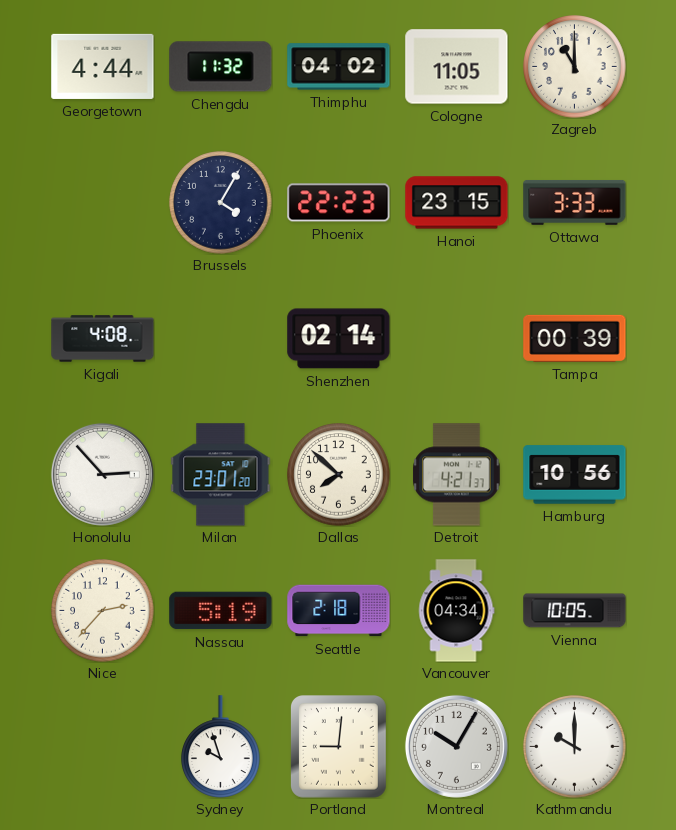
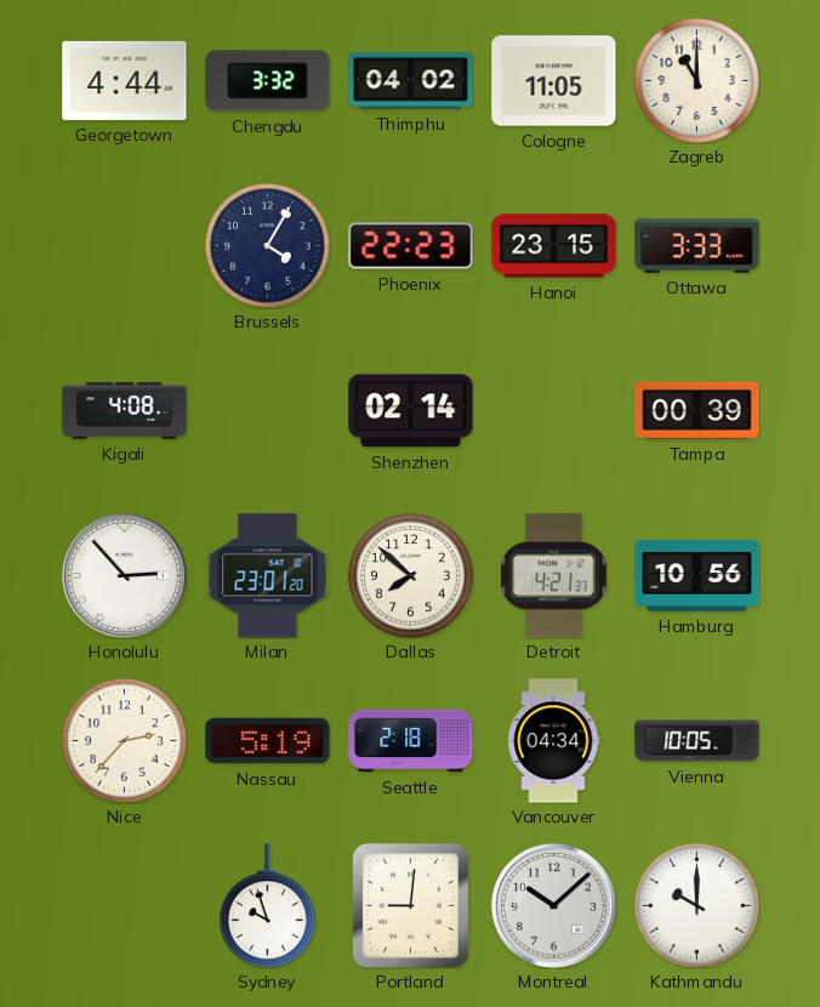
Chengdu: 11:32 -> 3:32
Montreal: 10:05 -> 10:08
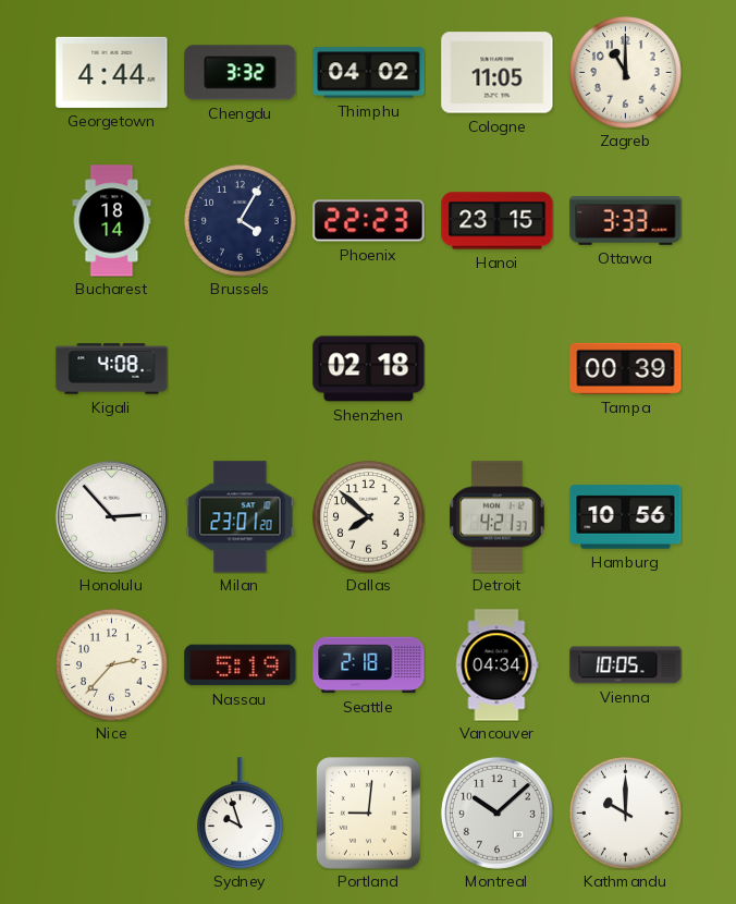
Bucharest: none -> 18:14
Shenzhen: 02:14 -> 02:18
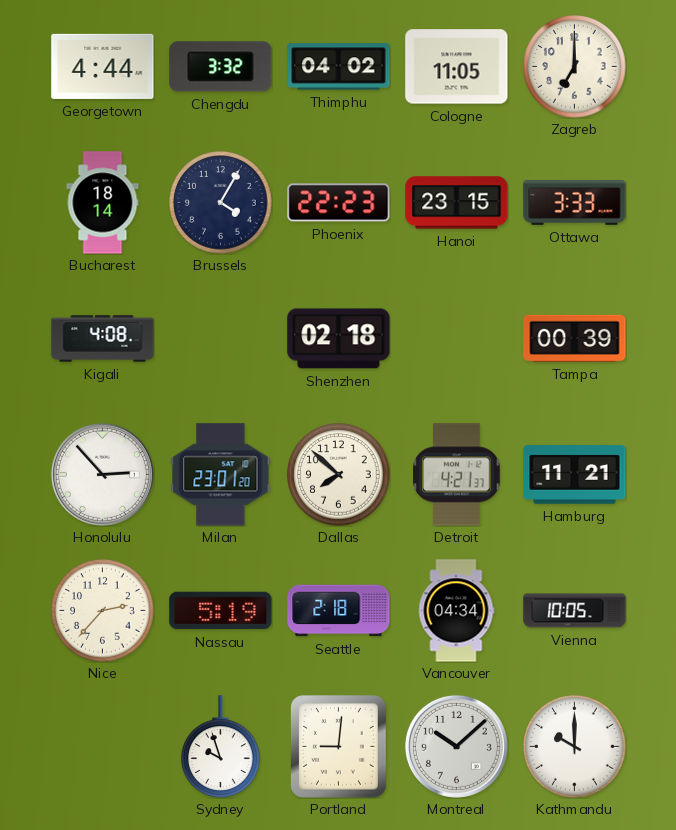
Zagreb: 11:00 -> 7:00
Hamburg: 10:56 -> 11:21
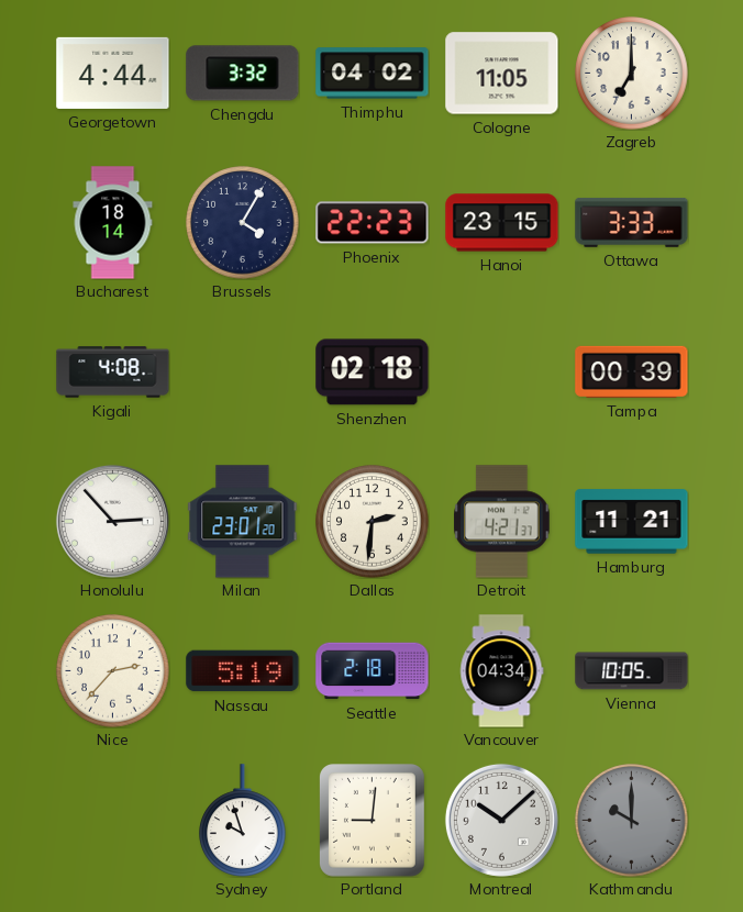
Dallas: 7:52 -> 2:31
Kathmandu dial: white -> grey
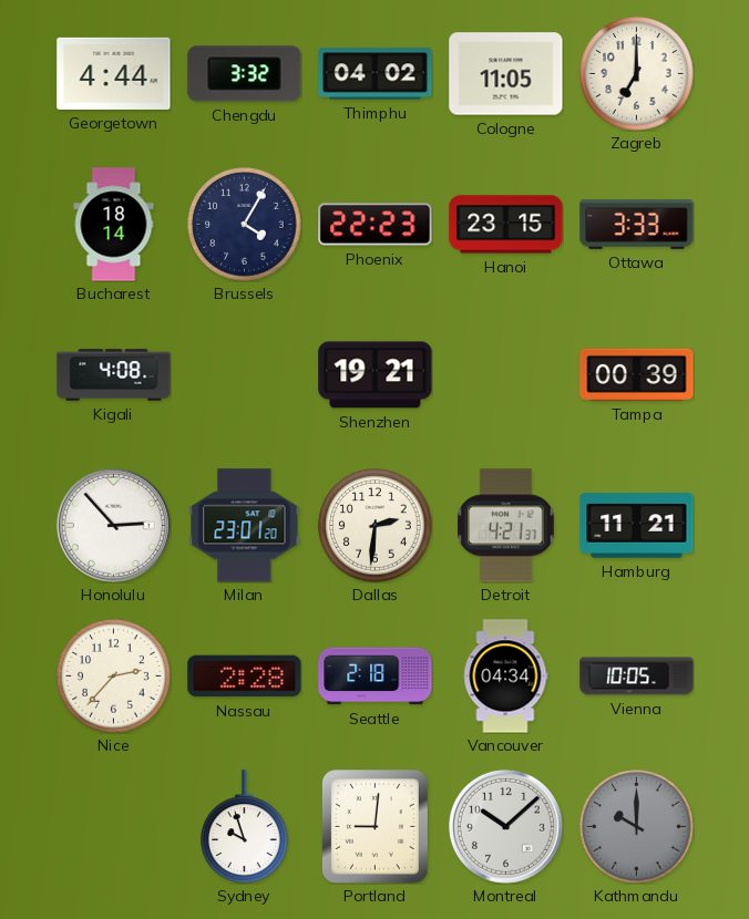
Shenzhen: 02:18 -> 19:21
Nassau: 5:19 -> 2:28
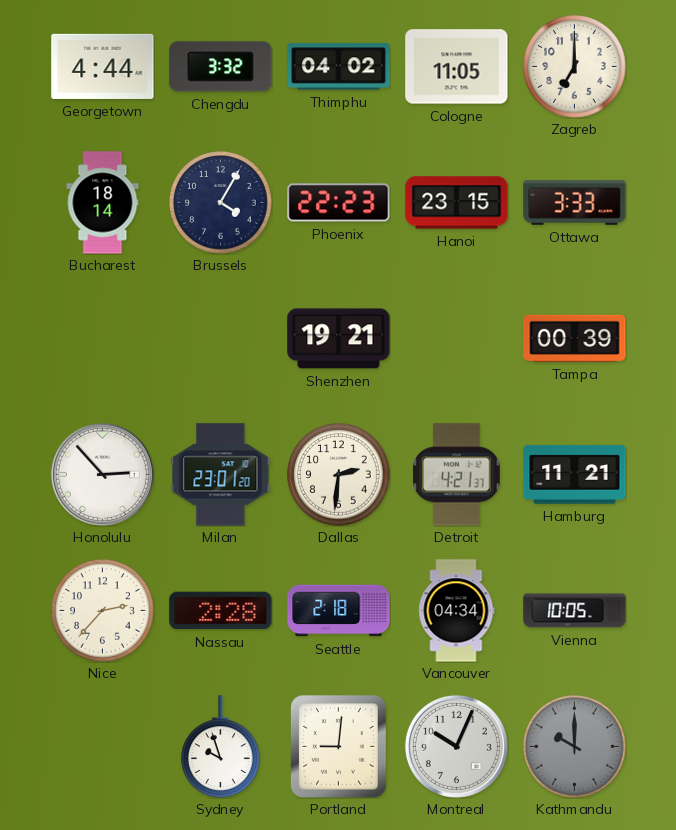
Kigali: 4:08 -> none
Montreal: 10:08 -> 10:04
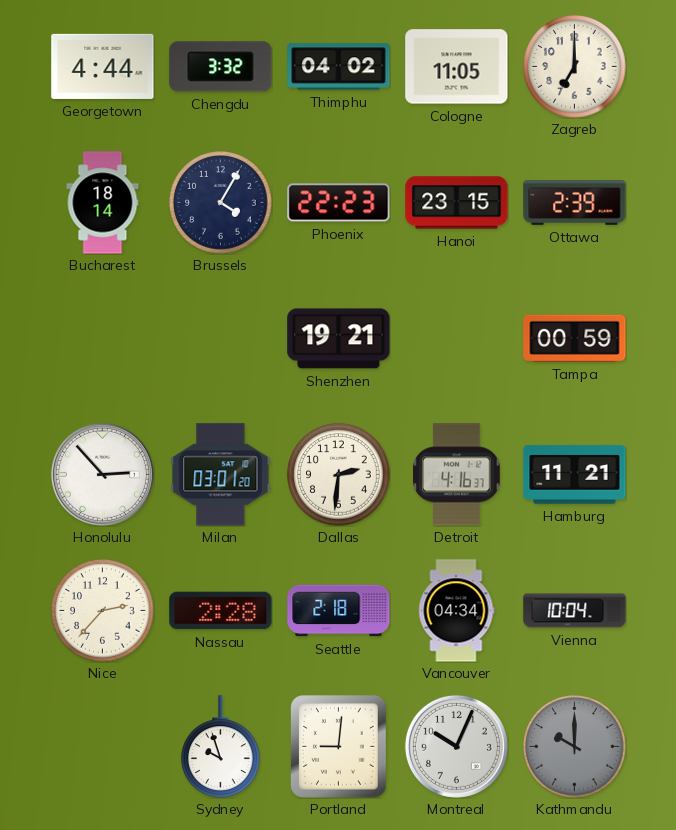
Ottawa: 3:33 -> 2:39
Tampa: 00:39 -> 00:59
Milan: 23:01 -> 03:01
Detroit: 4:21 -> 4:16
Vienna: 10:05 -> 10:04
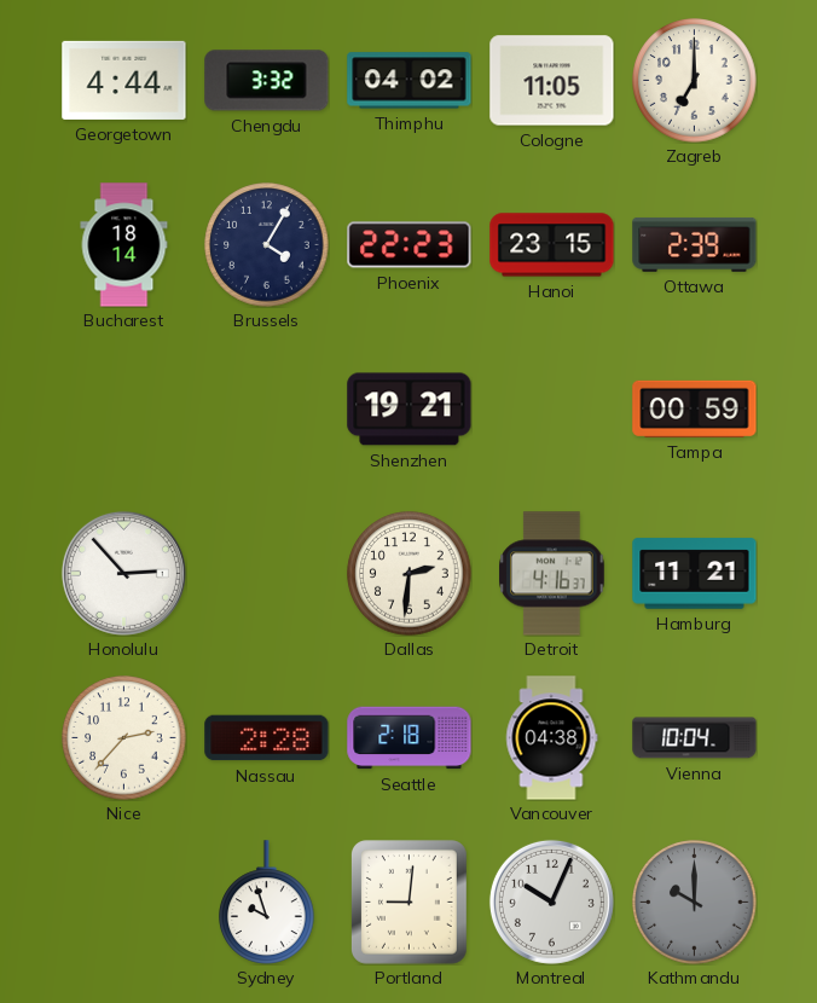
Milan: 03:01 -> none
Vancouver: 04:34 -> 04:38
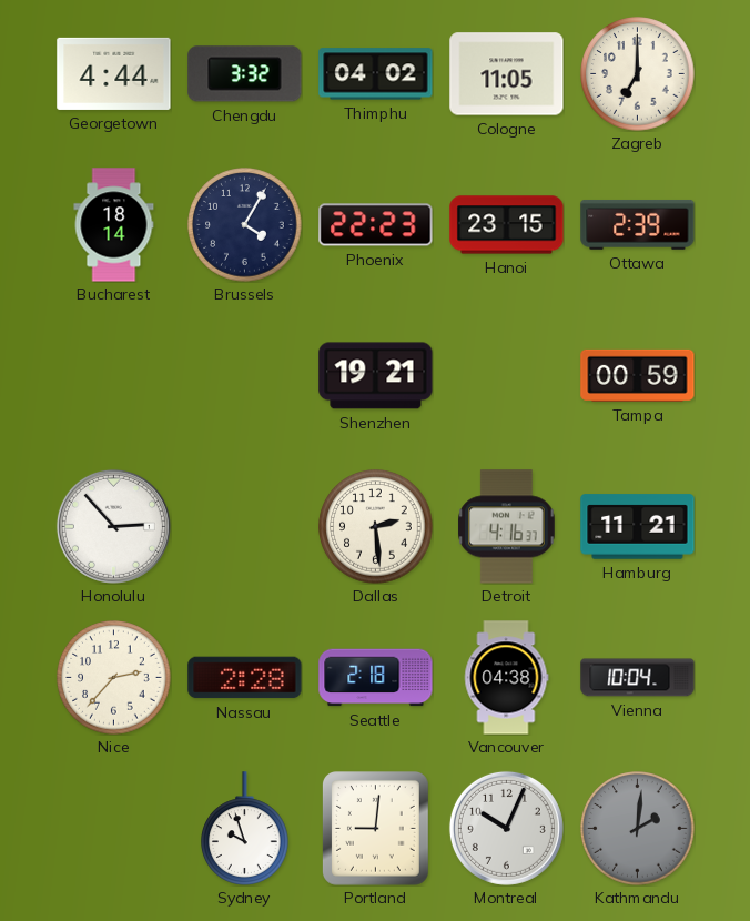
Dallas: 2:31 -> 2:29
Kathmandu: 10:00 -> 2:01
